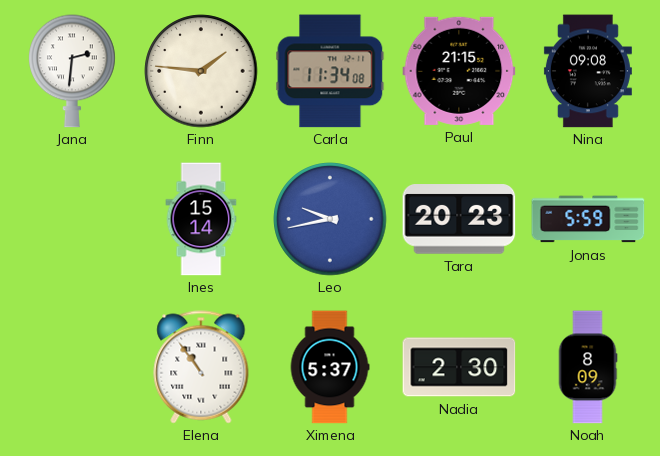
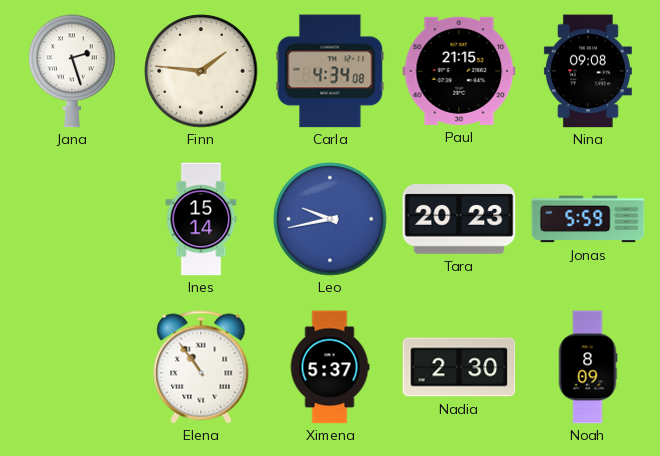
Jana: 2:31 -> 2:27
Carla: 11:34 -> 4:34
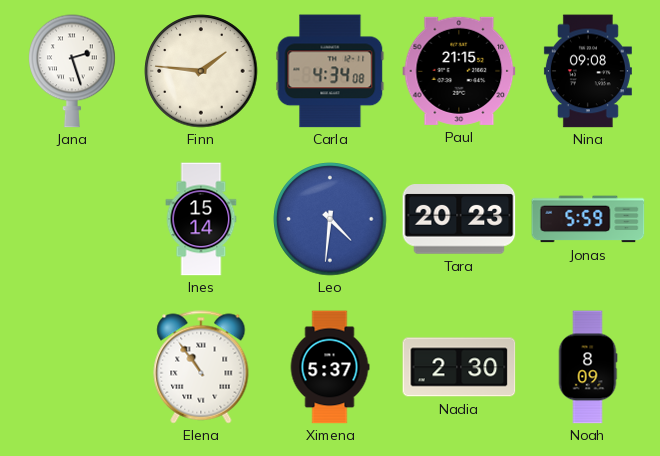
Leo: 9:43 -> 4:31
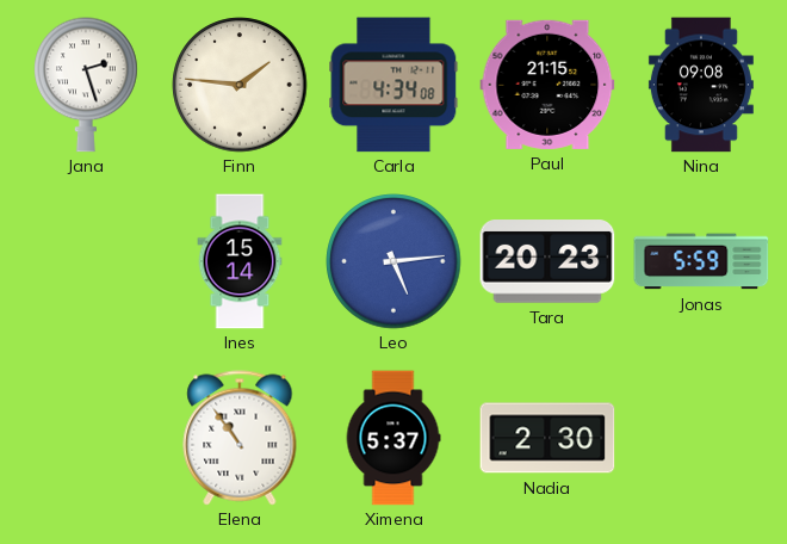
Leo: 4:31 -> 5:14
Noah: 8:09 -> none
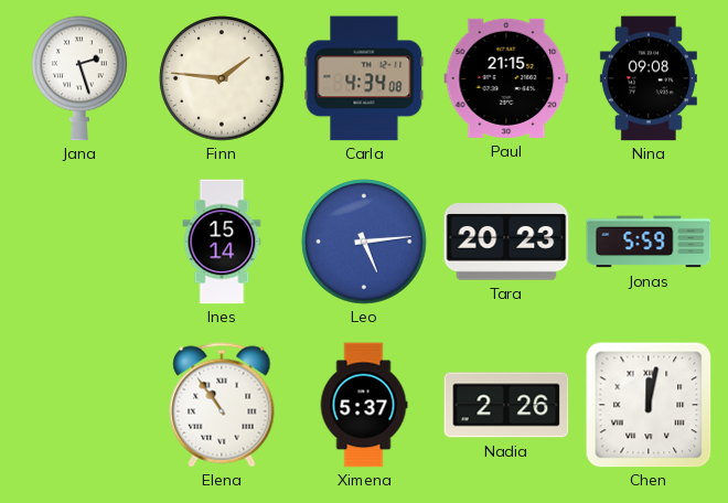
Nadia: 2:30 -> 2:26
Chen: none -> 12:02
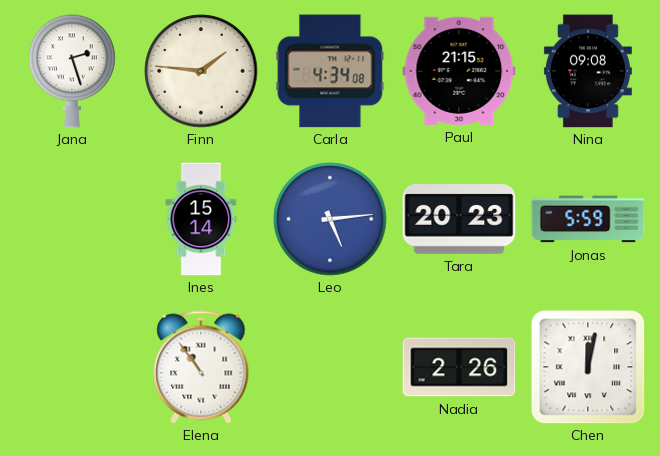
Ximena: 5:37 -> none
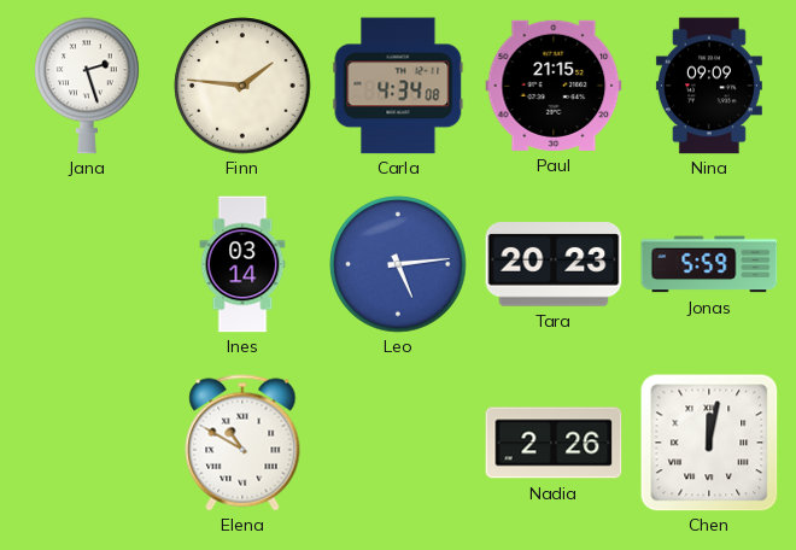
Nina: 09:08 -> 09:09
Ines: 15:14 -> 03:14
Elena: 10:54 -> 10:50
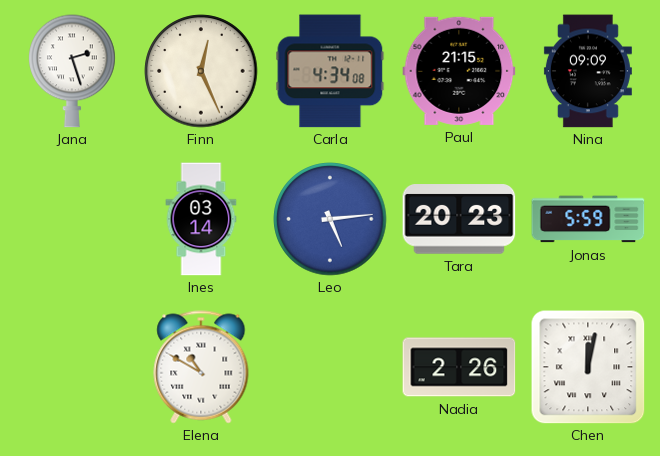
Finn: 1:46 -> 12:26
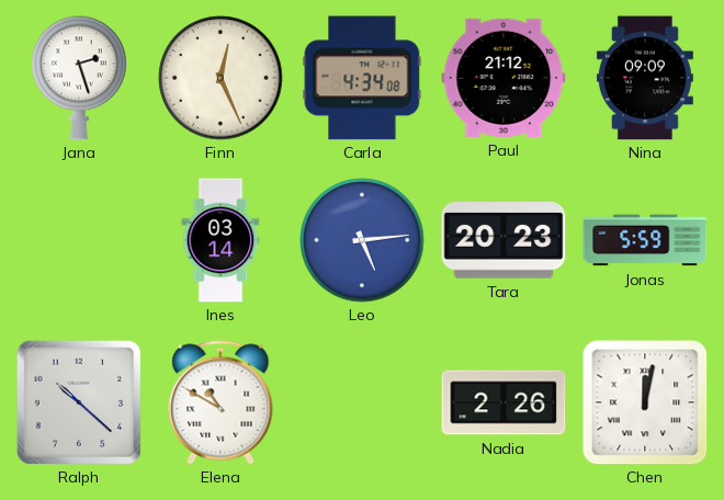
Paul: 21:15 -> 21:12
Ralph: none -> 10:22
